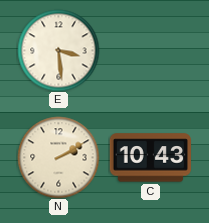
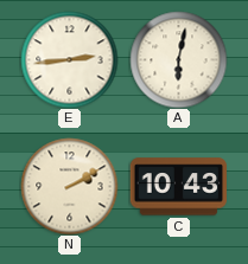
E: 3:29 -> 2:44
A: none -> 6:02
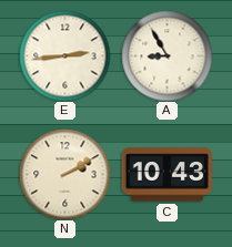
A: 6:02 -> 8:55
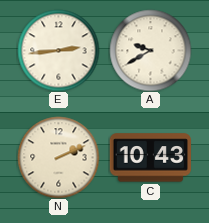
A: 8:55 -> 9:40
N: 2:10 -> 2:11
